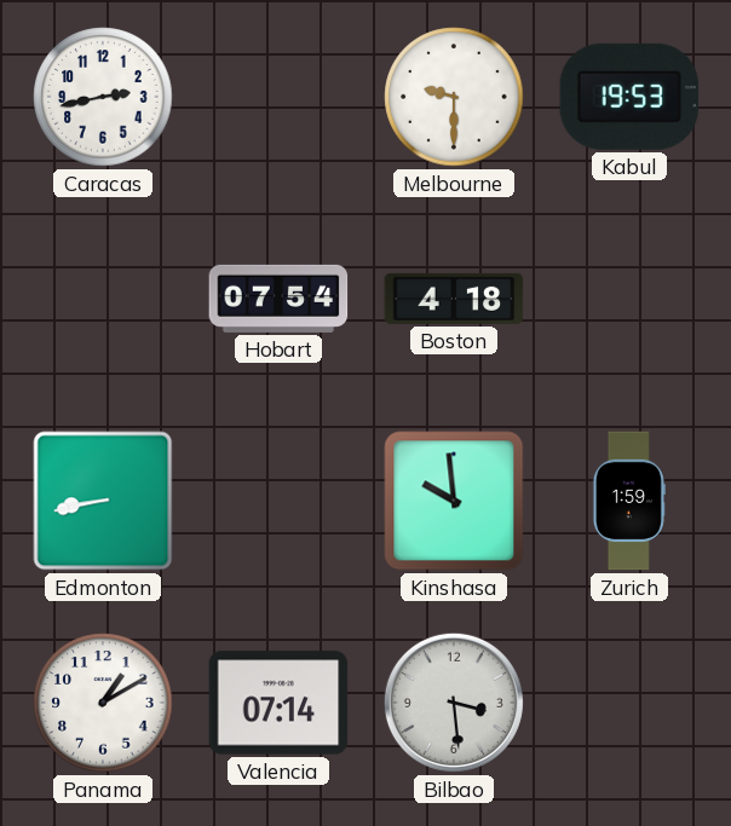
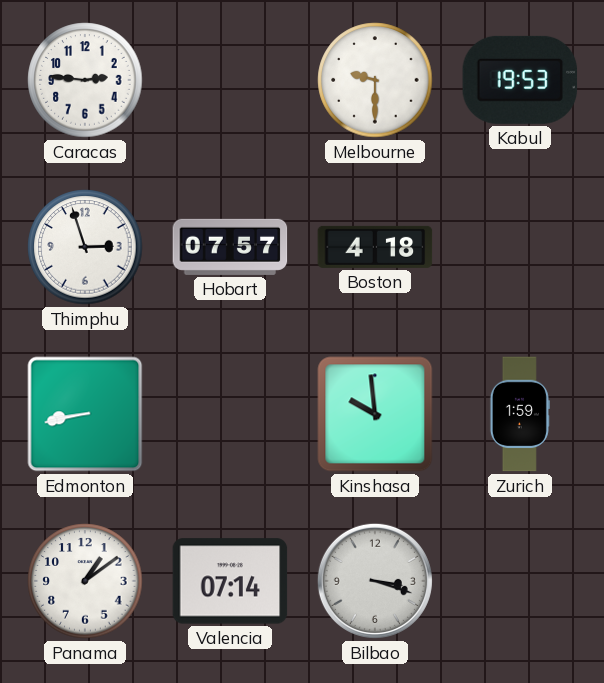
Caracas: 2:43 -> 2:46
Thimphu: none -> 2:57
Hobart: 07:54 -> 07:57
Panama: 1:10 -> 1:09
Bilbao: 3:29 -> 3:18
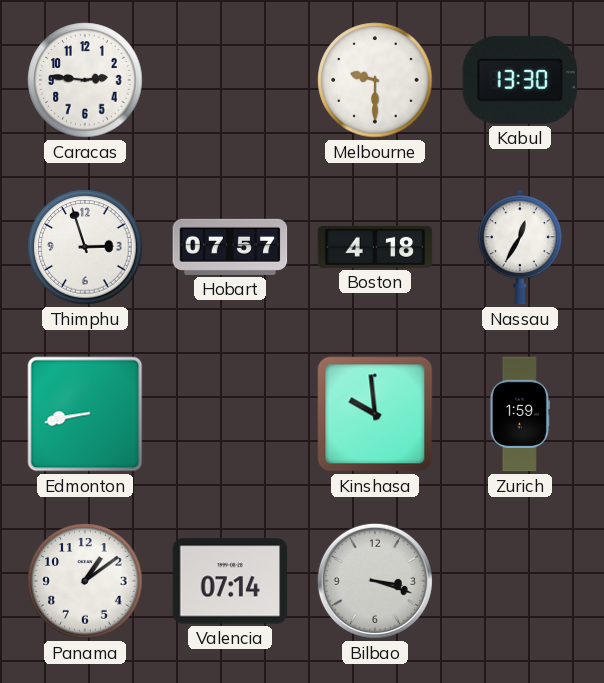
Kabul: 19:53 -> 13:30
Nassau: none -> 12:35
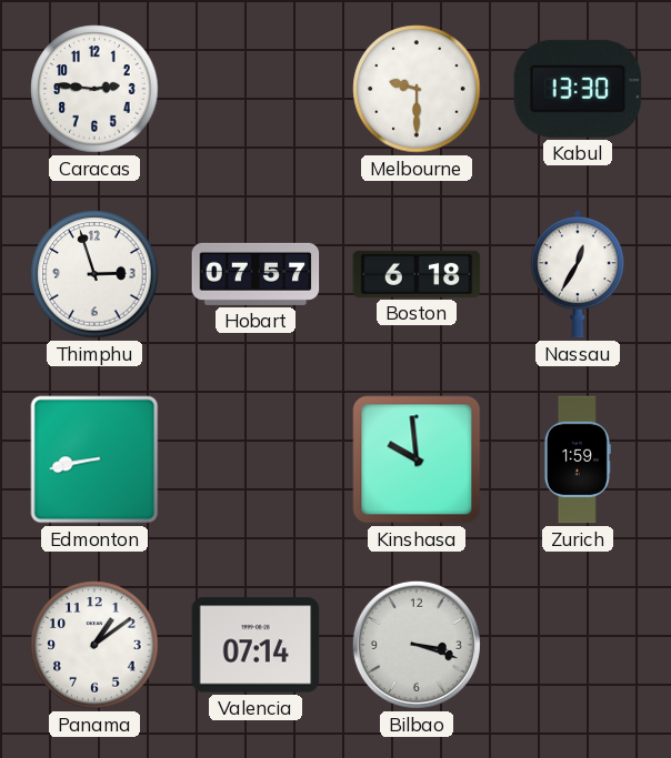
Boston: 4:18 -> 6:18
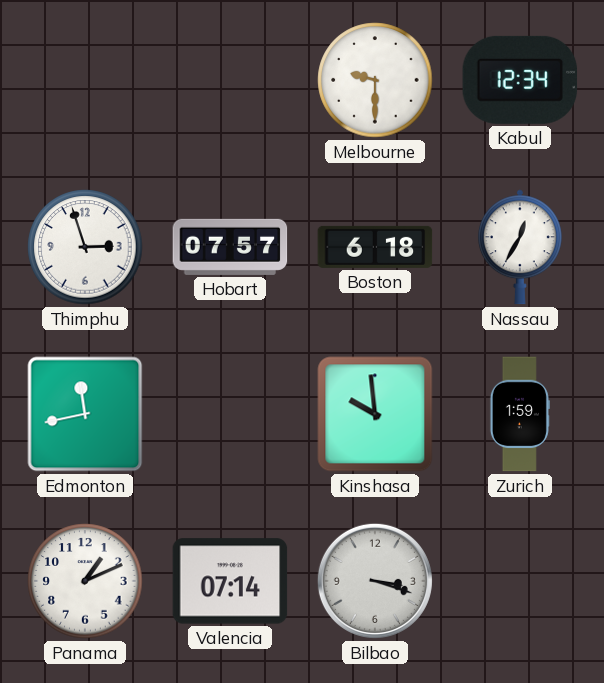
Caracas: 2:46 -> none
Kabul: 13:30 -> 12:34
Edmonton: 8:43 -> 11:43
Panama: 1:09 -> 1:11
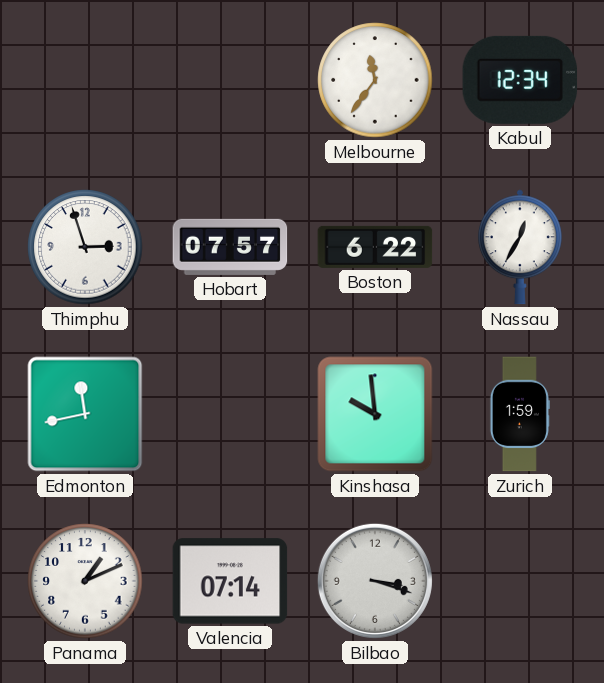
Melbourne: 9:30 -> 11:36
Boston: 6:18 -> 6:22
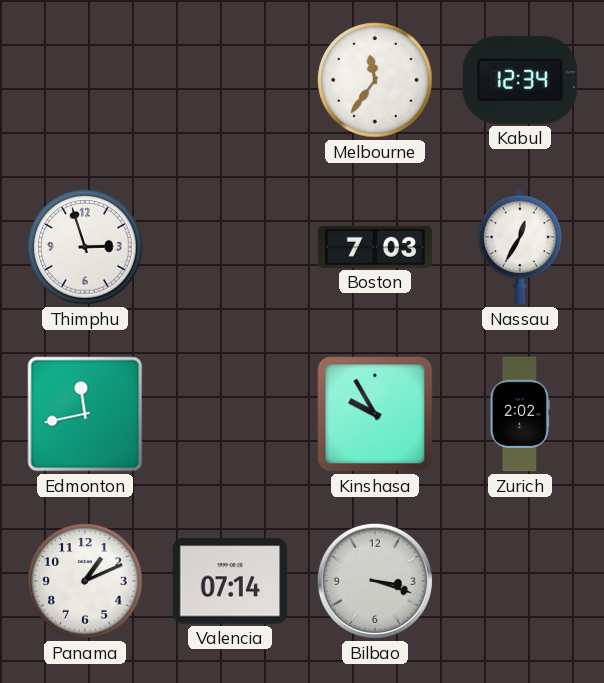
Hobart: 07:57 -> none
Boston: 6:22 -> 7:03
Kinshasa: 9:59 -> 9:55
Zurich: 1:59 -> 2:02
